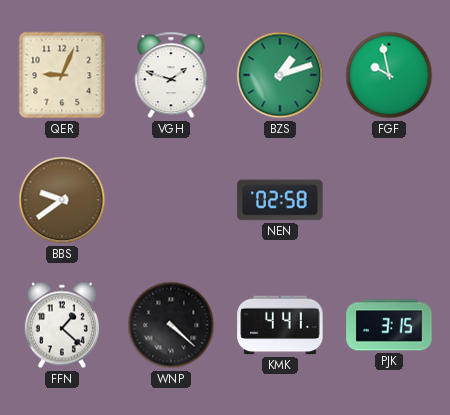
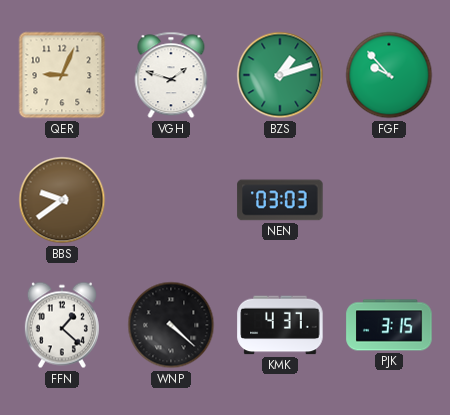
FGF: 9:58 -> 9:53
NEN: 02:58 -> 03:03
KMK: 4:41 -> 4:37
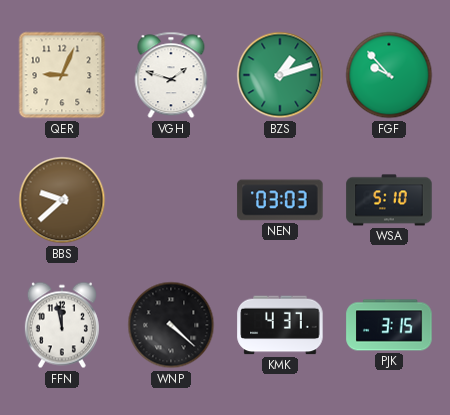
BBS: 9:39 -> 9:38
WSA: none -> 5:10
FFN: 1:22 -> 11:58
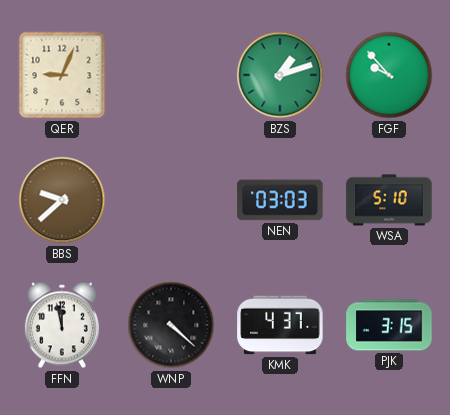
VGH: 1:48 -> none
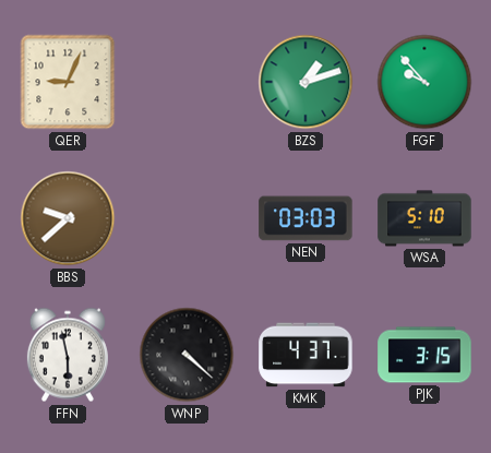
FFN: 11:58 -> 5:58
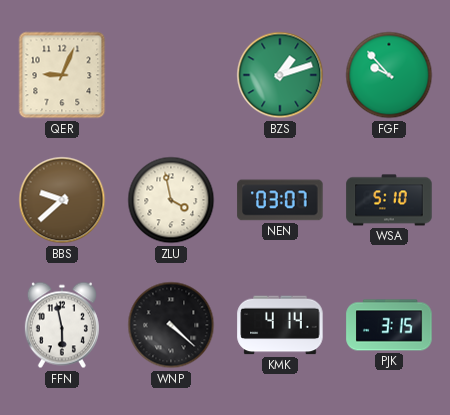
ZLU: none -> 3:58
NEN: 03:03 -> 03:07
KMK: 4:37 -> 4:14
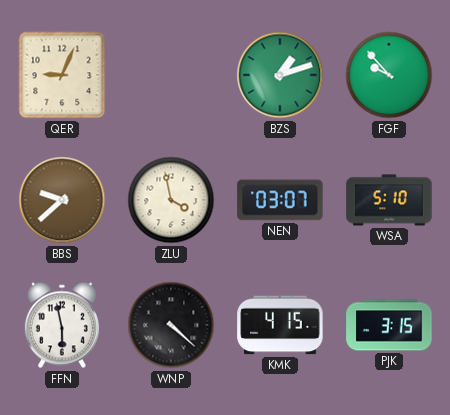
KMK: 4:14 -> 4:15
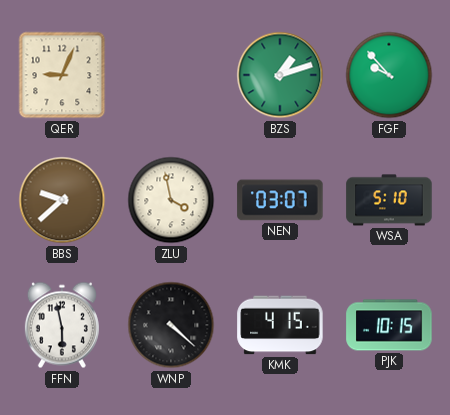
PJK: 3:15 -> 10:15
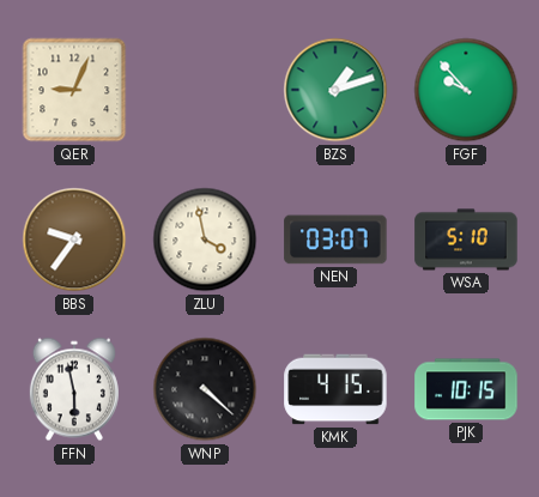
BBS: 9:38 -> 9:36
